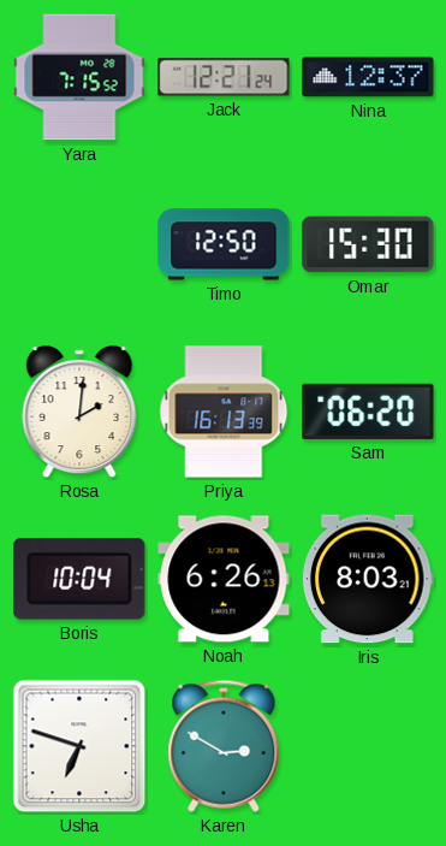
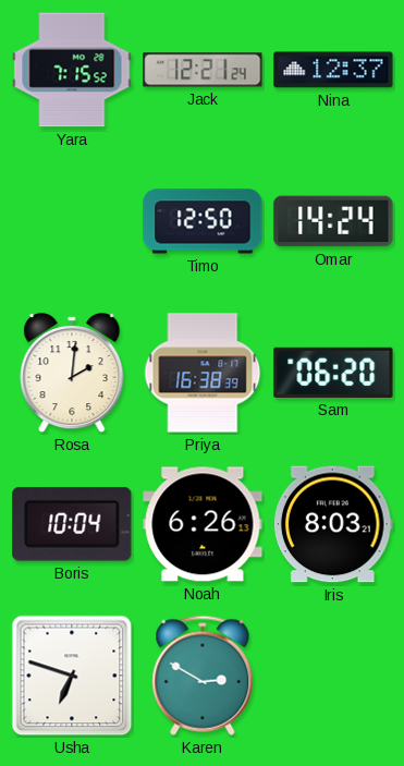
Omar: 15:30 -> 14:24
Priya: 16:13 -> 16:38
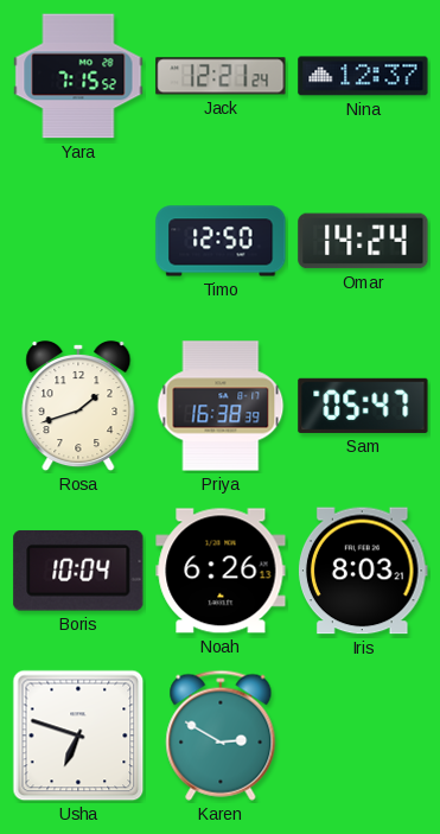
Rosa: 2:01 -> 1:42
Sam: 06:20 -> 05:47
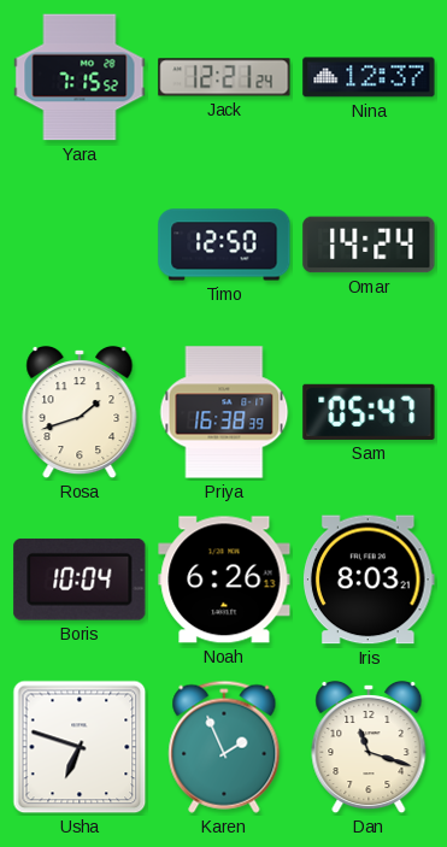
Karen: 2:50 -> 1:56
Dan: none -> 11:18
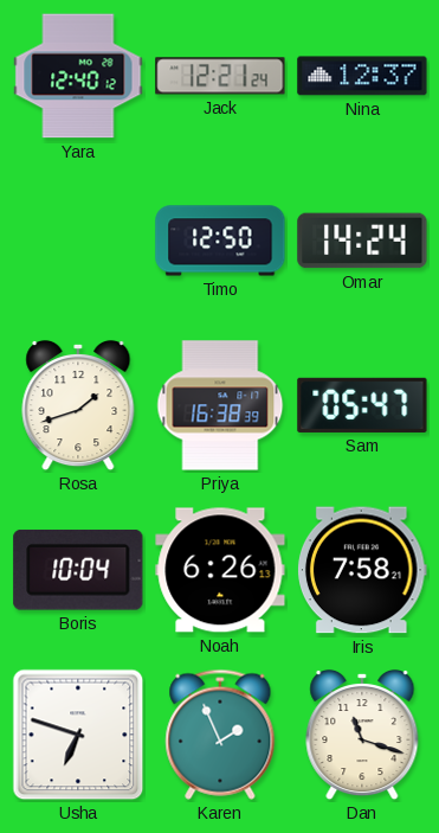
Yara: 7:15 -> 12:40
Iris: 8:03 -> 7:58
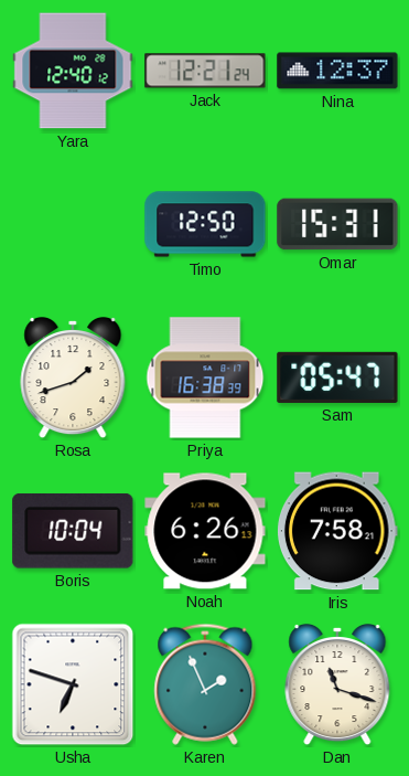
Omar: 14:24 -> 15:31
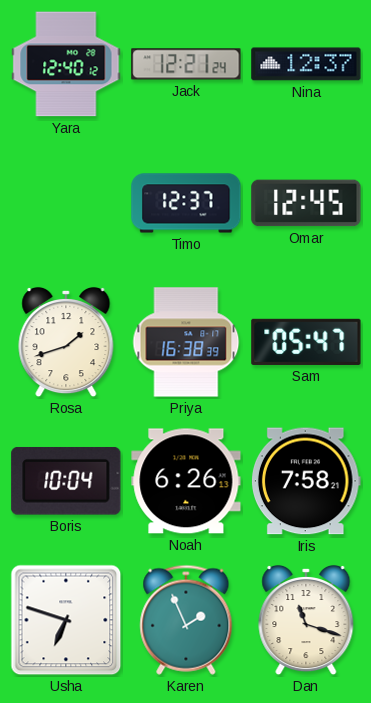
Timo: 12:50 -> 12:37
Omar: 15:31 -> 12:45
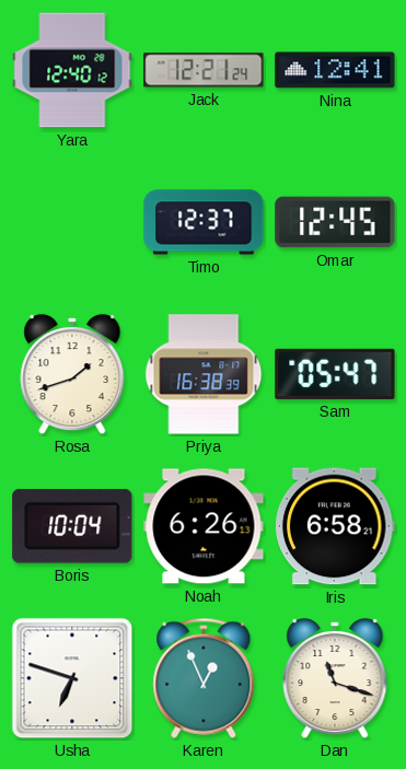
Nina: 12:37 -> 12:41
Iris: 7:58 -> 6:58
Karen: 1:56 -> 12:56
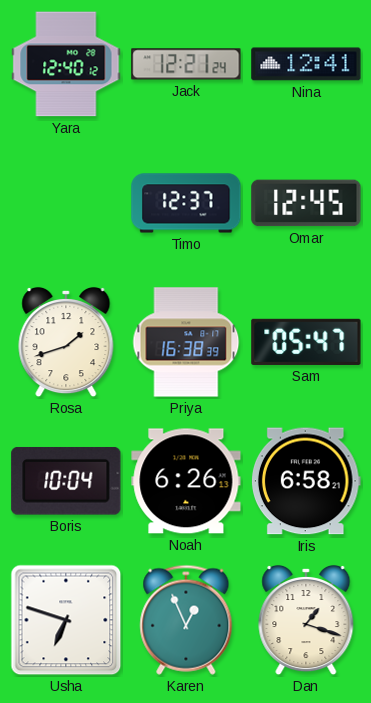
Dan: 11:18 -> 1:18
